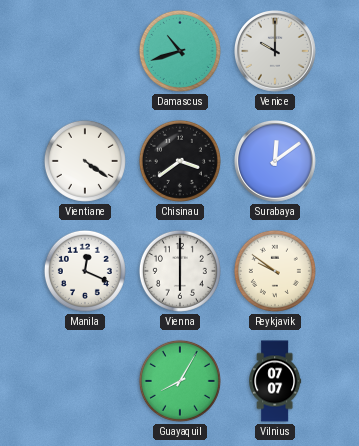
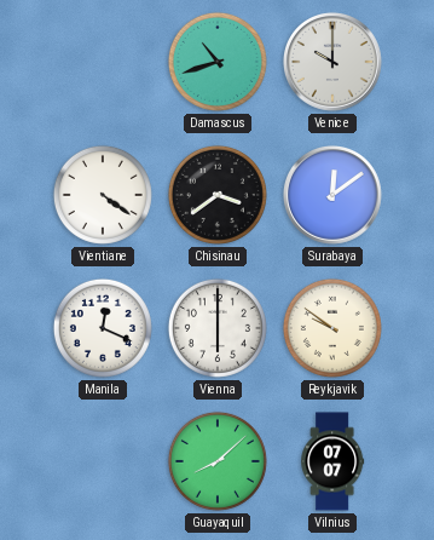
Guayaquil: 8:05 -> 8:08
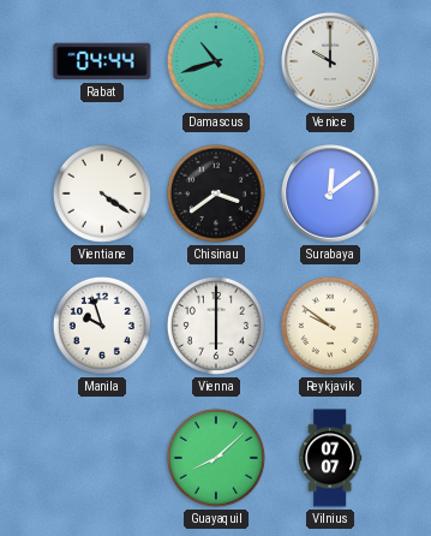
Rabat: none -> 04:44
Manila: 12:19 -> 9:57
